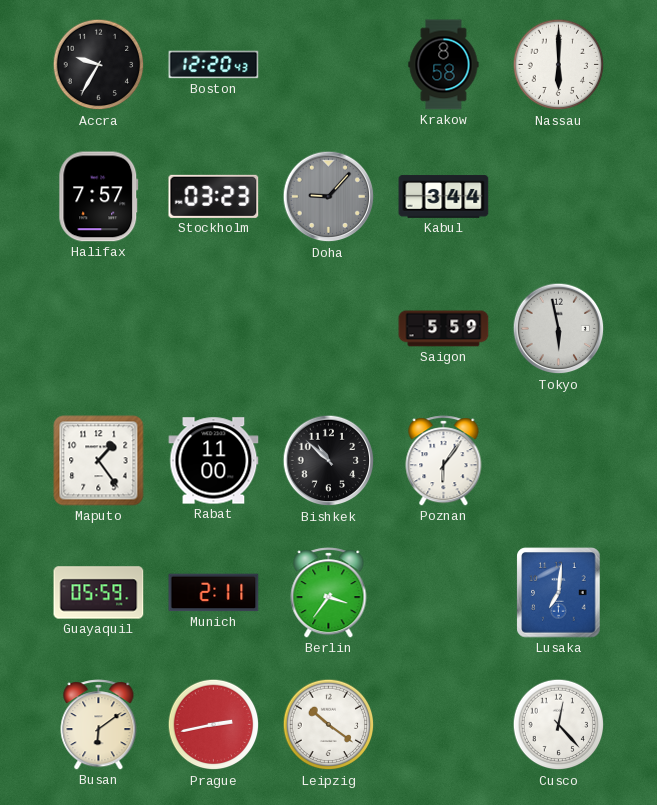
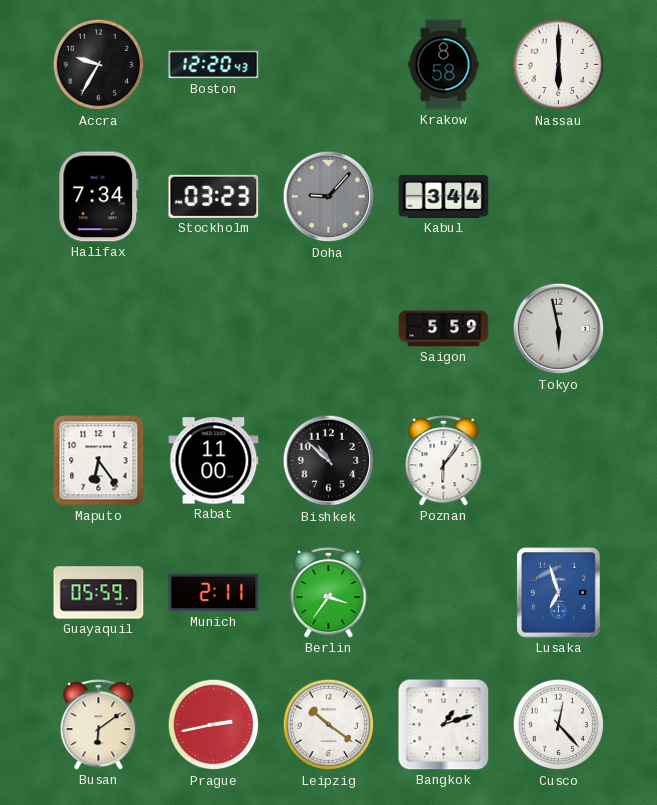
Halifax: 7:57 -> 7:34
Maputo: 1:24 -> 6:24
Lusaka: 7:01 -> 6:57
Bangkok: none -> 1:12
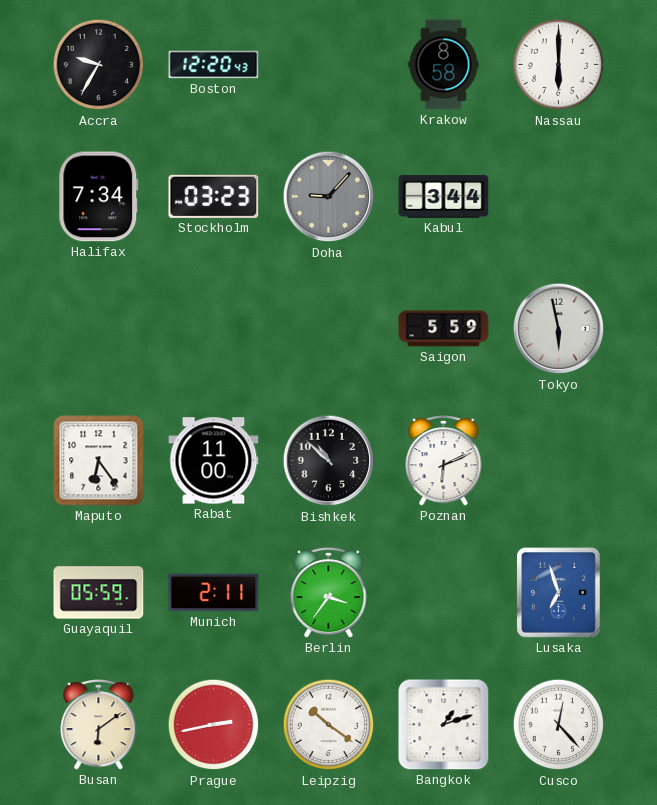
Poznan: 6:06 -> 6:11
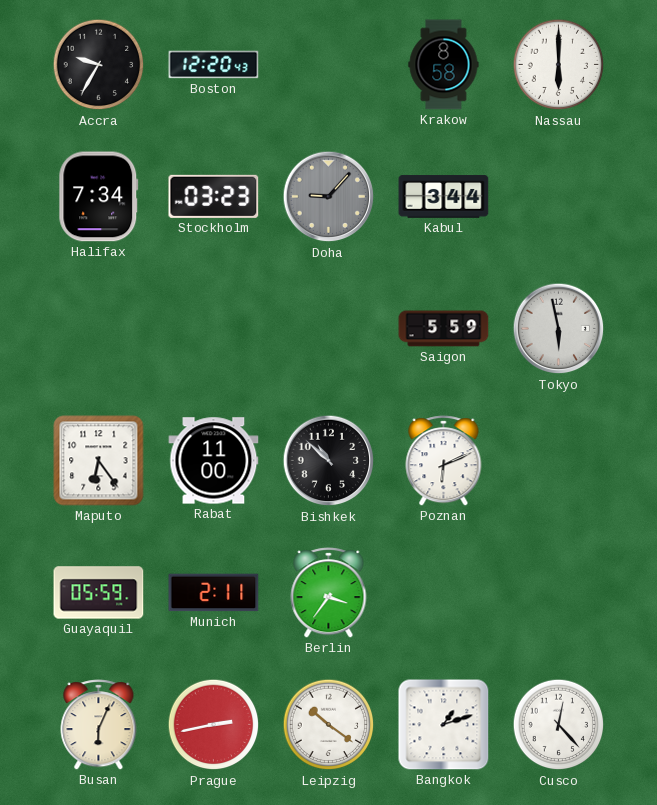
Lusaka: 6:57 -> none
Busan: 6:09 -> 6:04
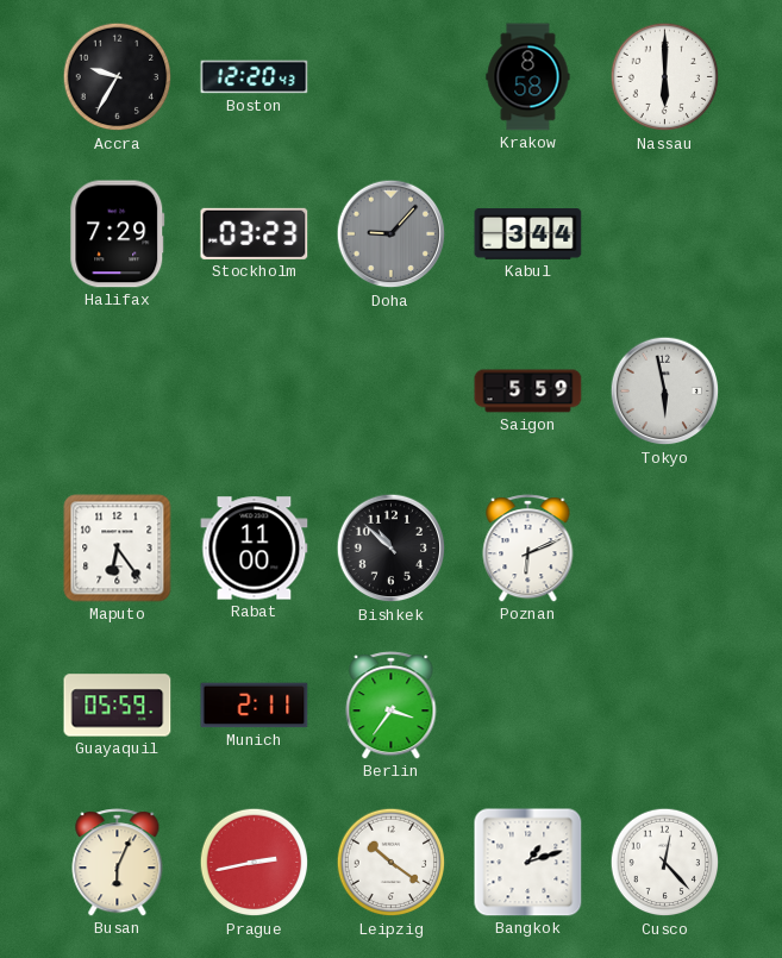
Halifax: 7:34 -> 7:29
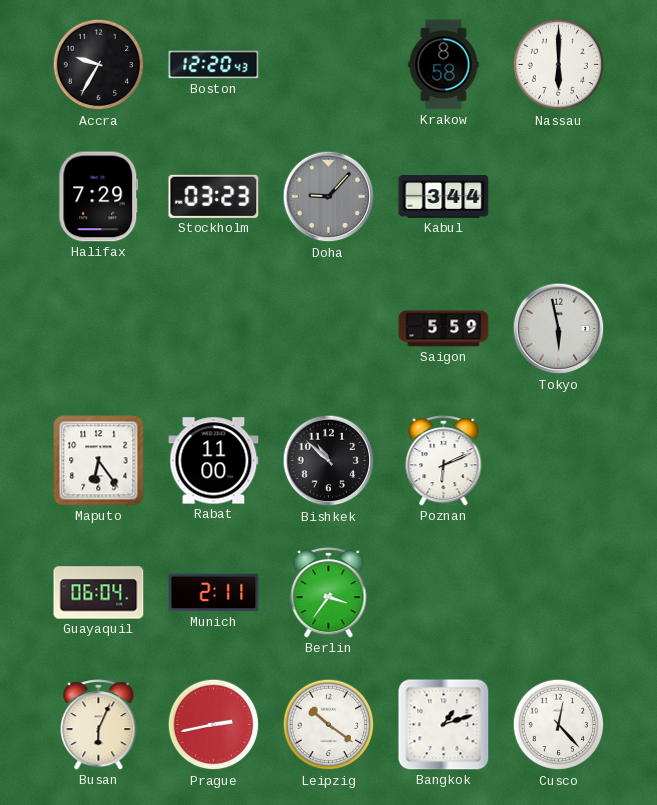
Guayaquil: 05:59 -> 06:04
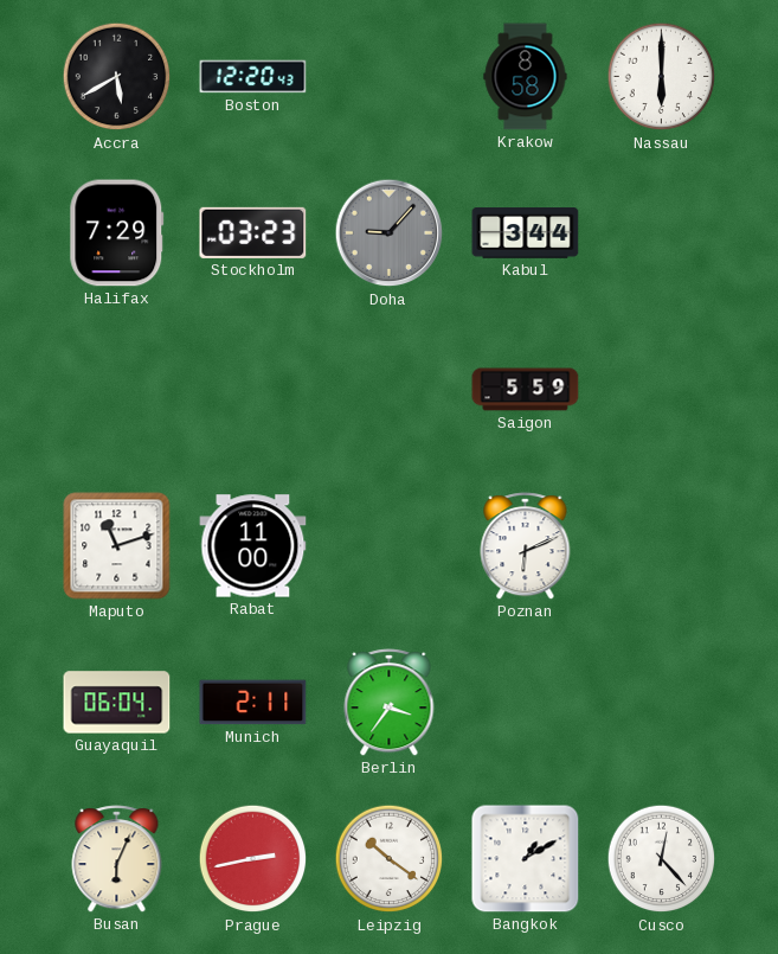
Accra: 9:35 -> 5:40
Tokyo: 5:58 -> none
Maputo: 6:24 -> 11:12
Bishkek: 10:52 -> none
Bangkok: 1:12 -> 1:10
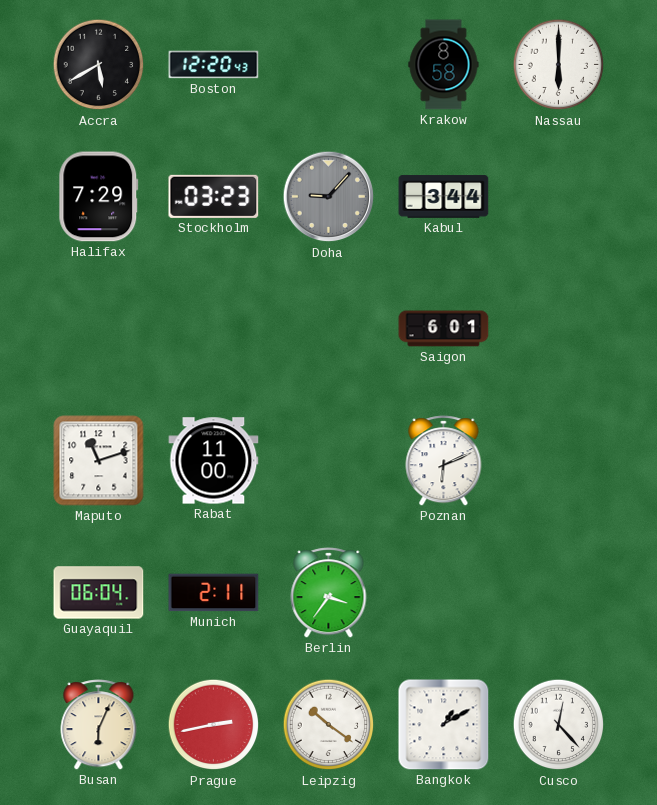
Saigon: 5:59 -> 6:01
